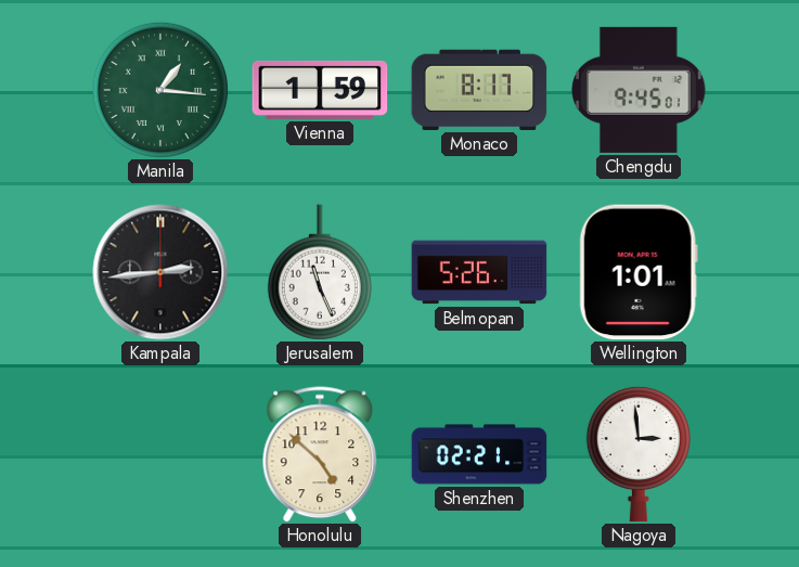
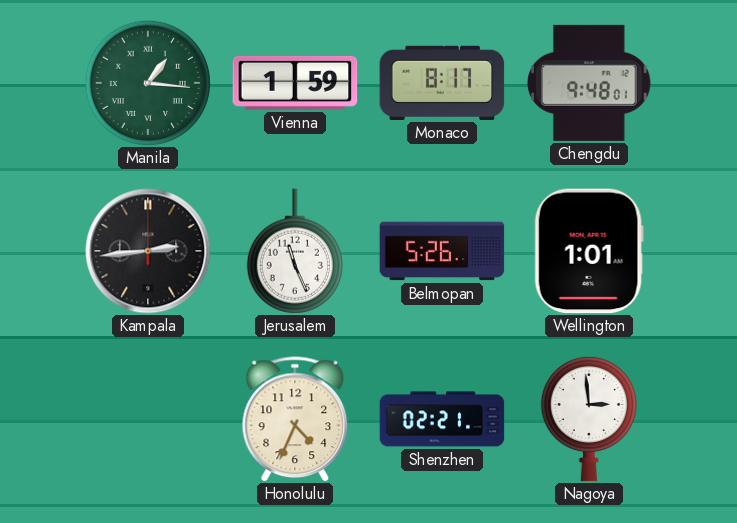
Chengdu: 9:45 -> 9:48
Honolulu: 4:52 -> 4:34
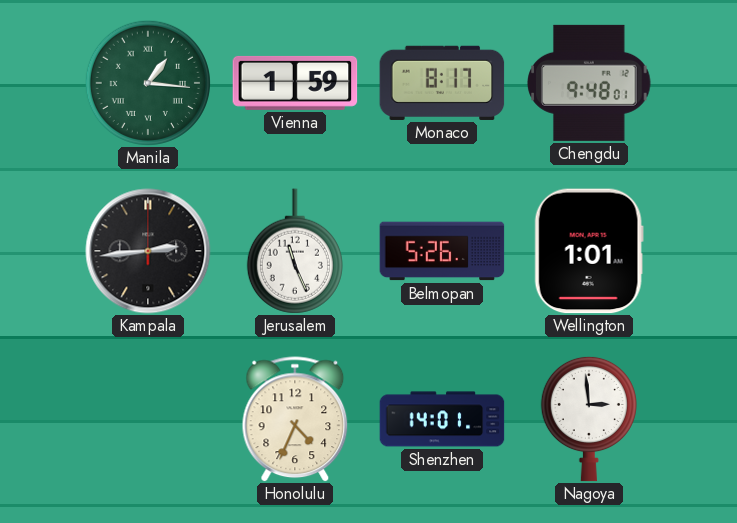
Shenzhen: 02:21 -> 14:01
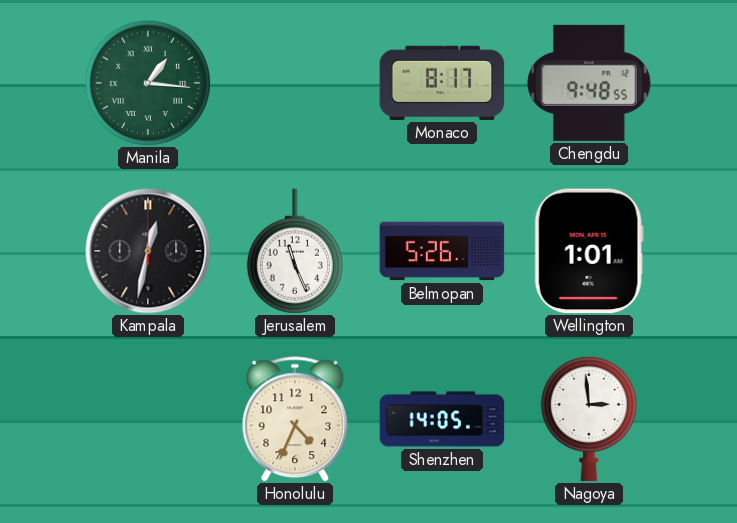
Vienna: 1:59 -> none
Chengdu: 9:48:01 -> 9:48:55
Kampala: 2:44 -> 12:32
Shenzhen: 14:01 -> 14:05
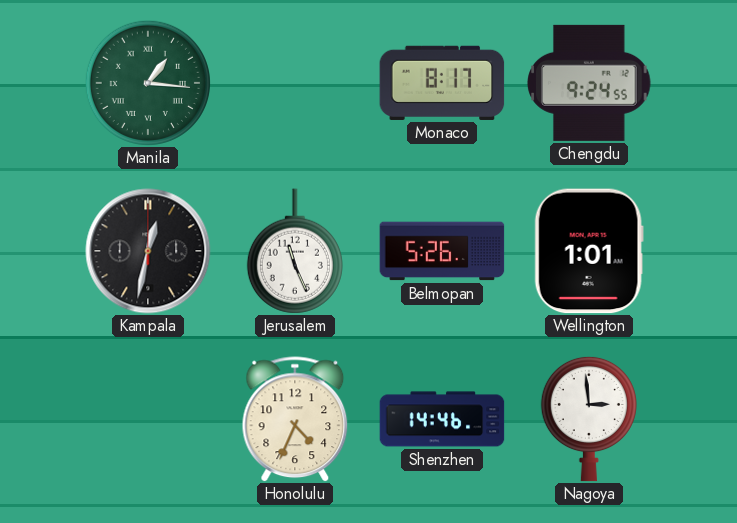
Chengdu: 9:48 -> 9:24
Shenzhen: 14:05 -> 14:46
